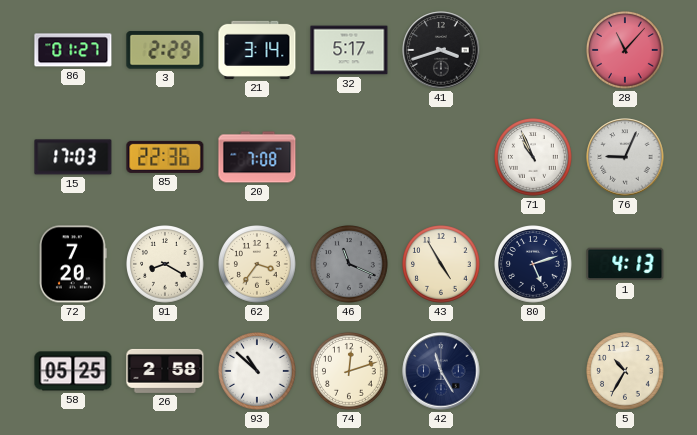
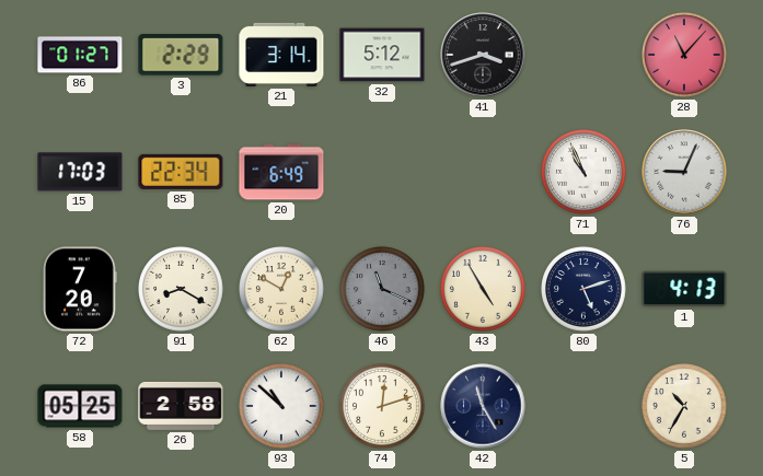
32: 5:17 -> 5:12
85: 22:36 -> 22:34
20: 7:08 -> 6:49
62: 3:36 -> 12:50
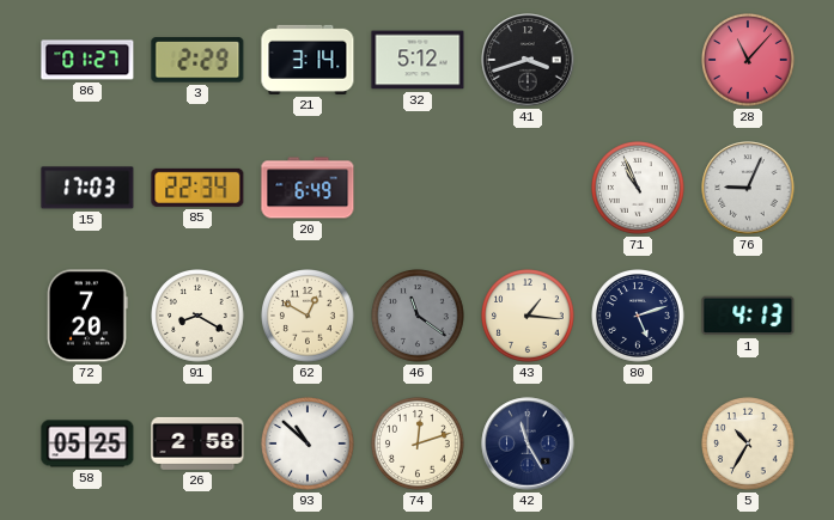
46: 11:19 -> 11:21
43: 4:55 -> 1:16
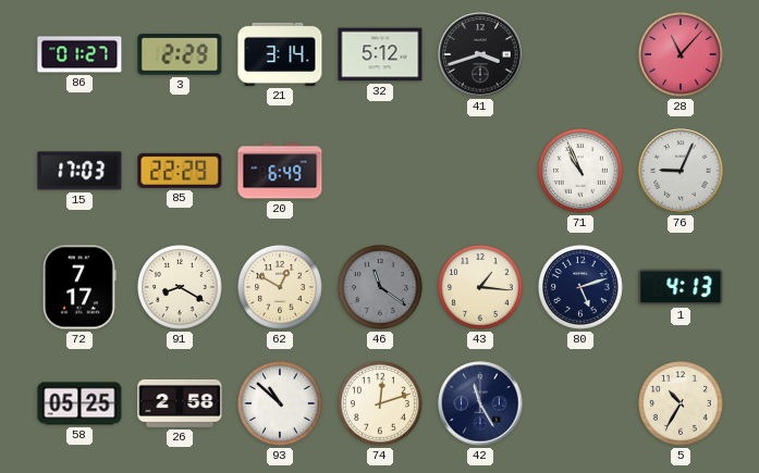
85: 22:34 -> 22:29
72: 7:20 -> 7:17
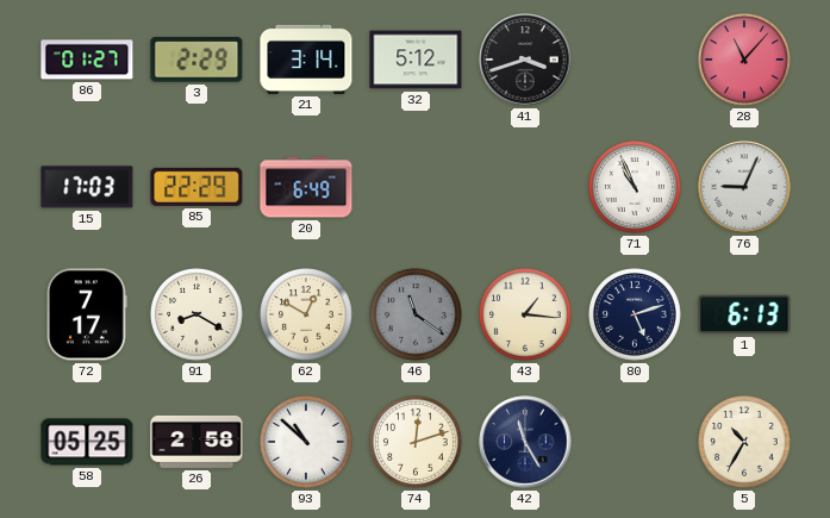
1: 4:13 -> 6:13
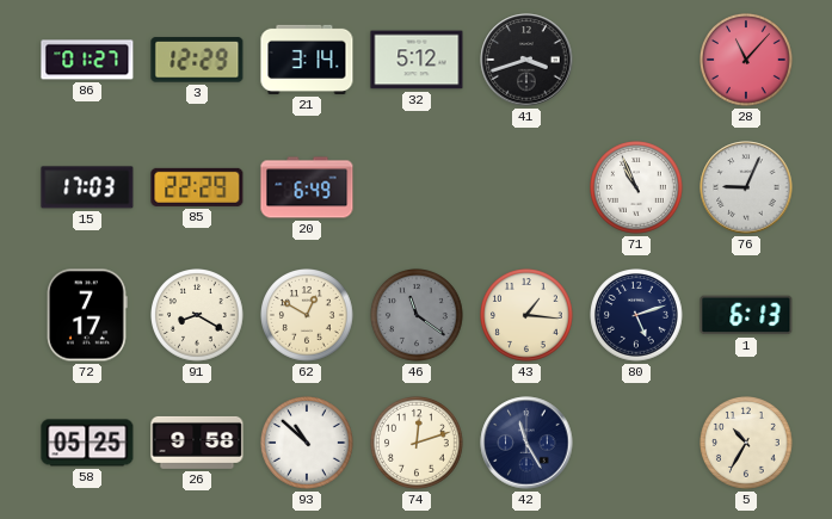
3: 2:29 -> 12:29
26: 2:58 -> 9:58
